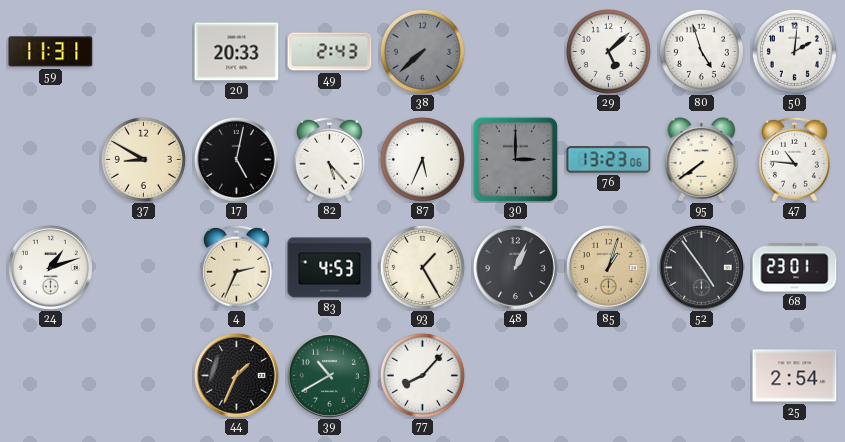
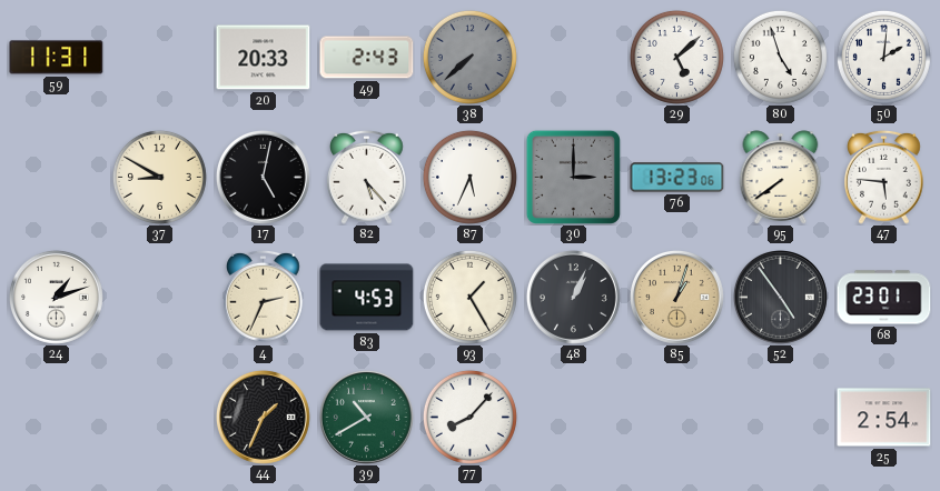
47: 10:46 -> 5:46
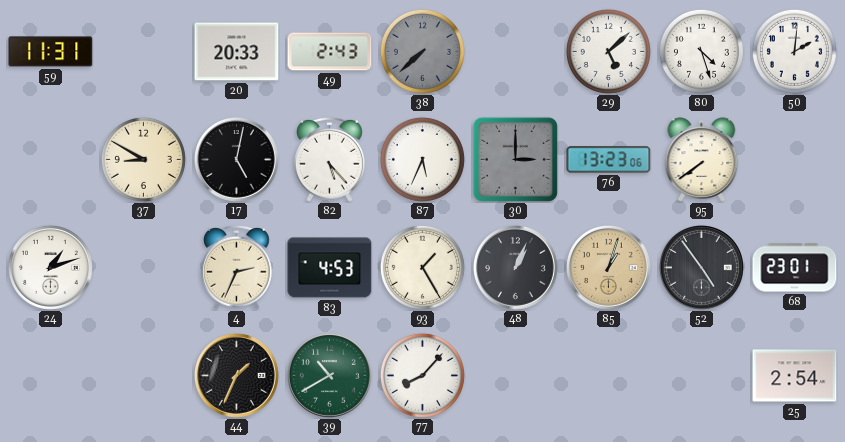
80: 4:57 -> 4:27
47: 5:46 -> none
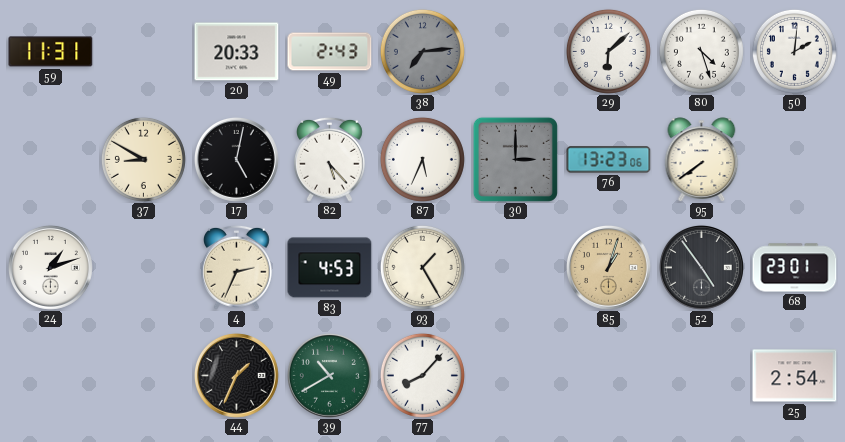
38: 7:38 -> 7:14
29: 5:08 -> 6:08
48: 1:04 -> none
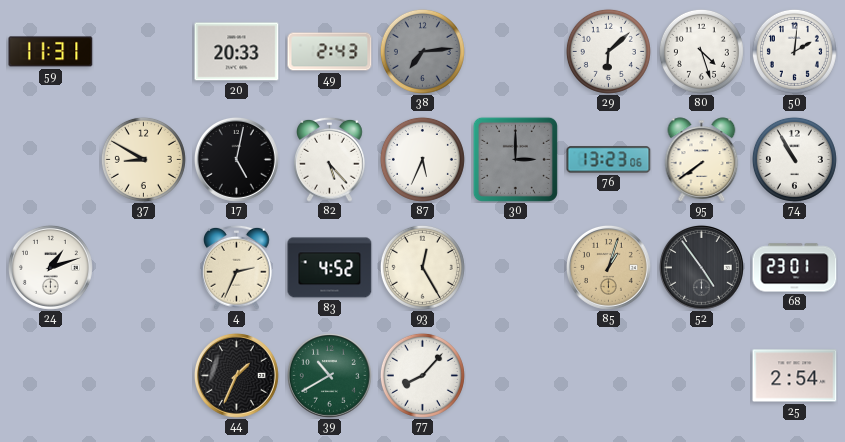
74: none -> 10:55
83: 4:53 -> 4:52
93: 1:25 -> 12:25
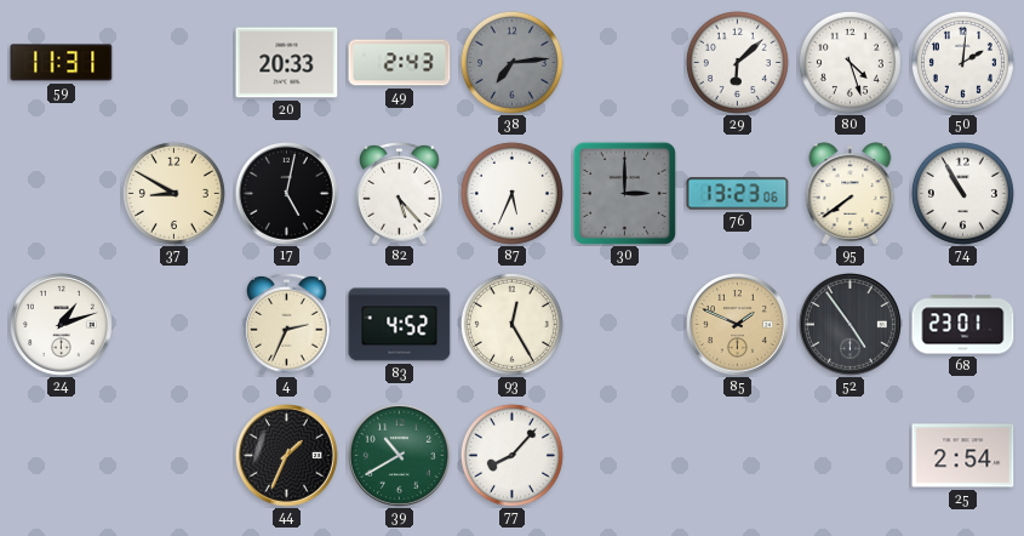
85: 1:03 -> 1:49
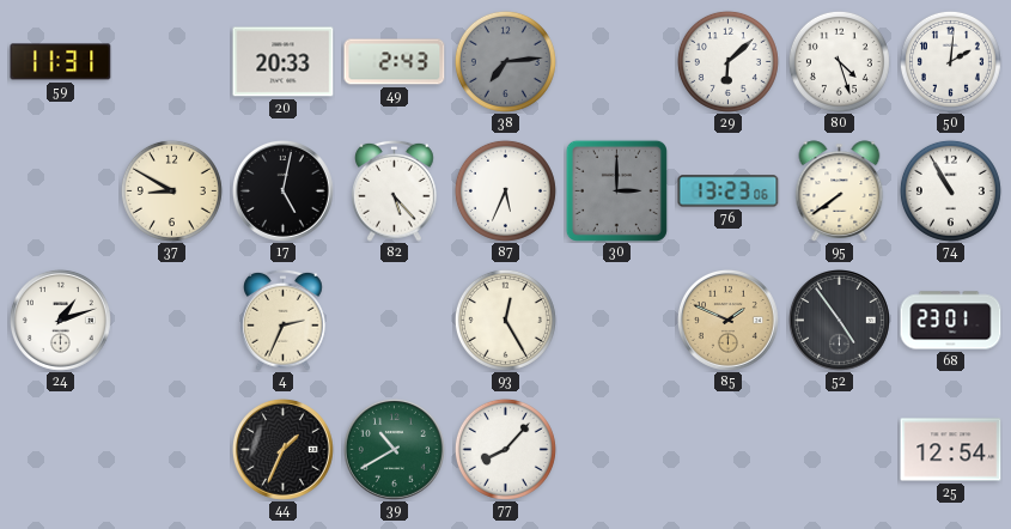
83: 4:52 -> none
25: 2:54 -> 12:54
